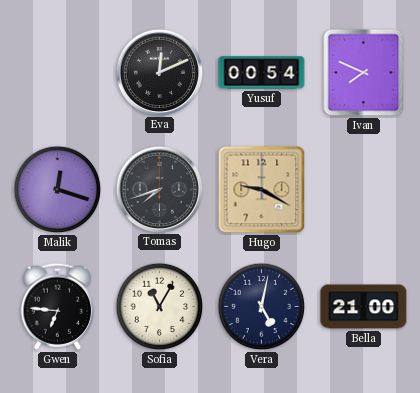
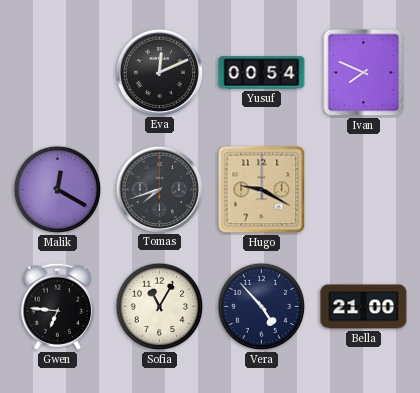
Malik: 12:18 -> 12:20
Vera: 5:02 -> 4:53
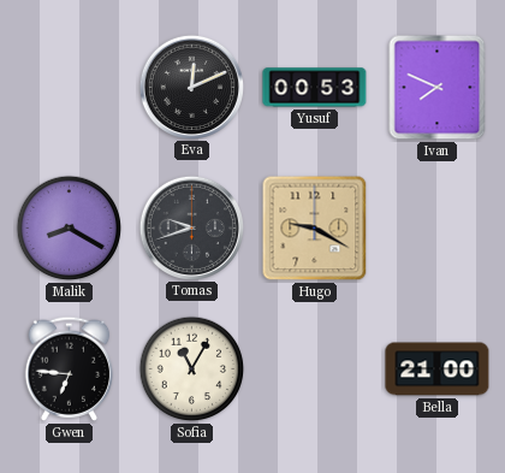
Yusuf: 00:54 -> 00:53
Malik: 12:20 -> 8:20
Tomas: 7:42 -> 9:42
Vera: 4:53 -> none
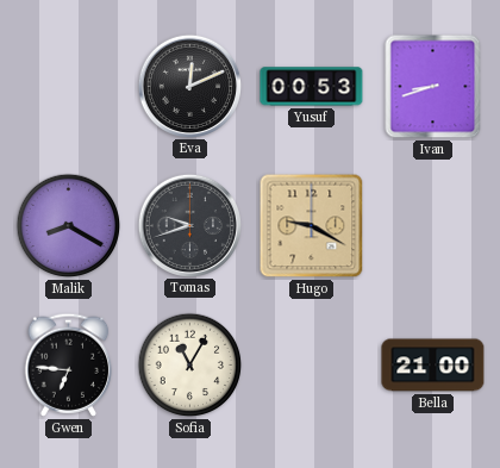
Ivan: 7:49 -> 8:42
